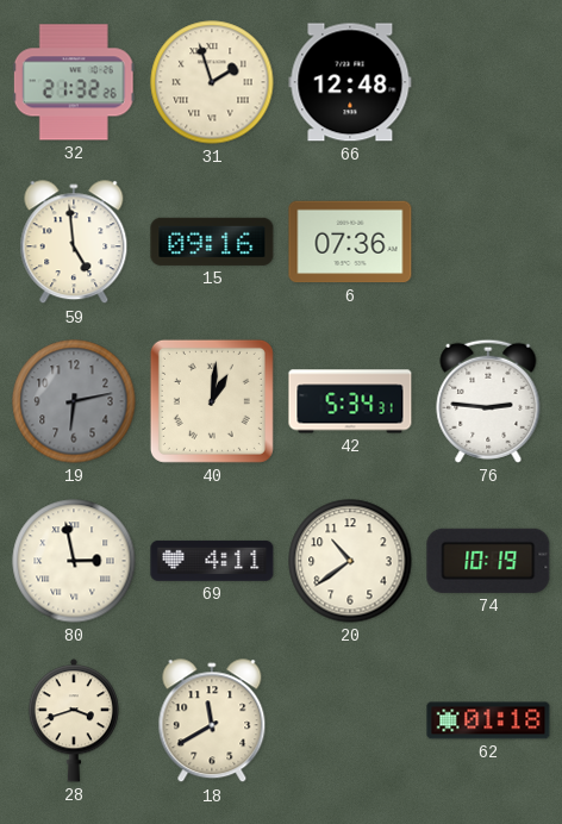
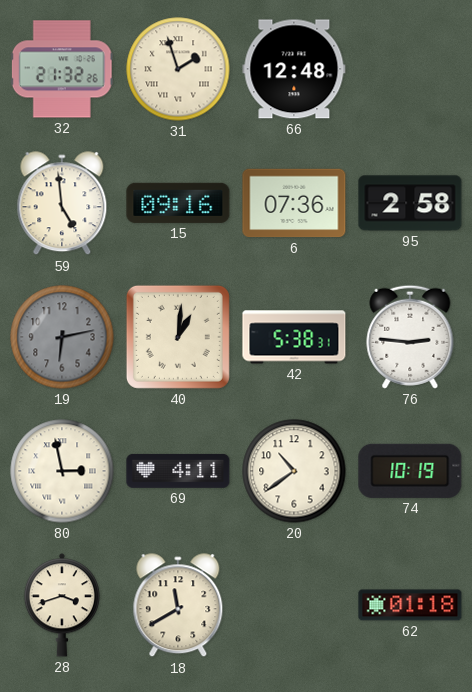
95: none -> 2:58
42: 5:34 -> 5:38
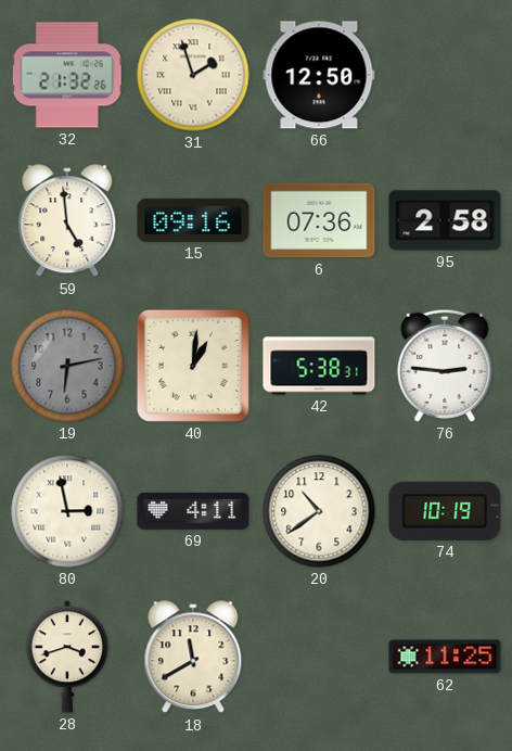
66: 12:48 -> 12:50
62: 01:18 -> 11:25
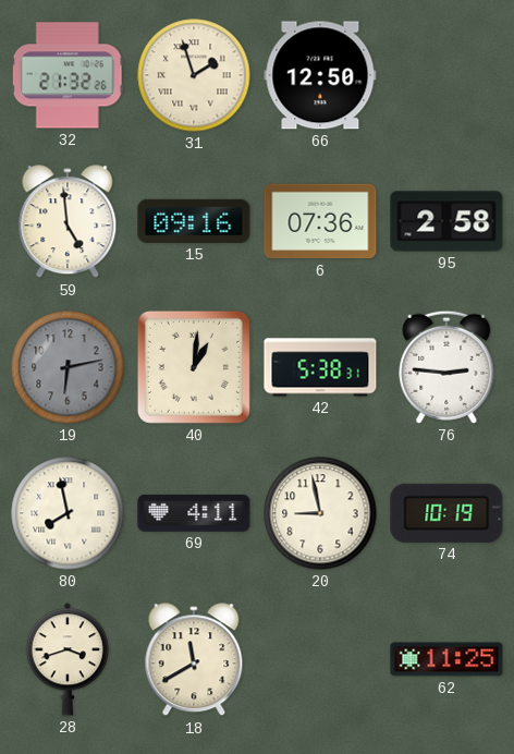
80: 2:58 -> 7:58
20: 10:39 -> 8:58
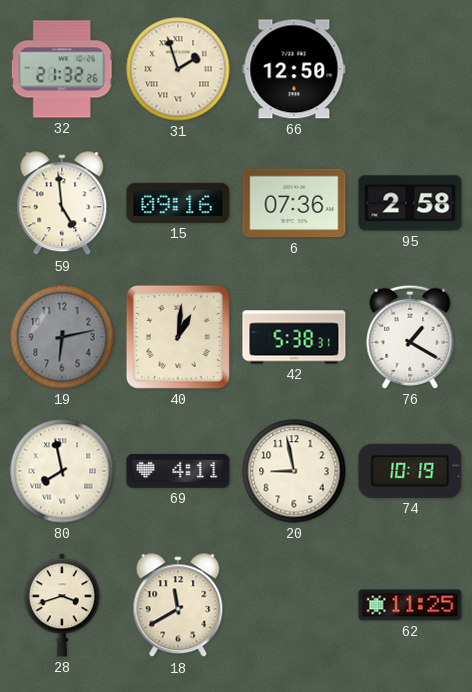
76: 2:46 -> 1:20
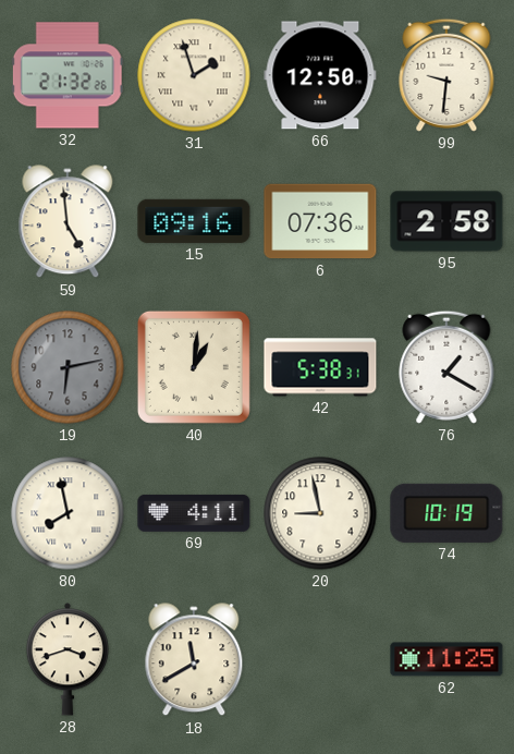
99: none -> 9:31
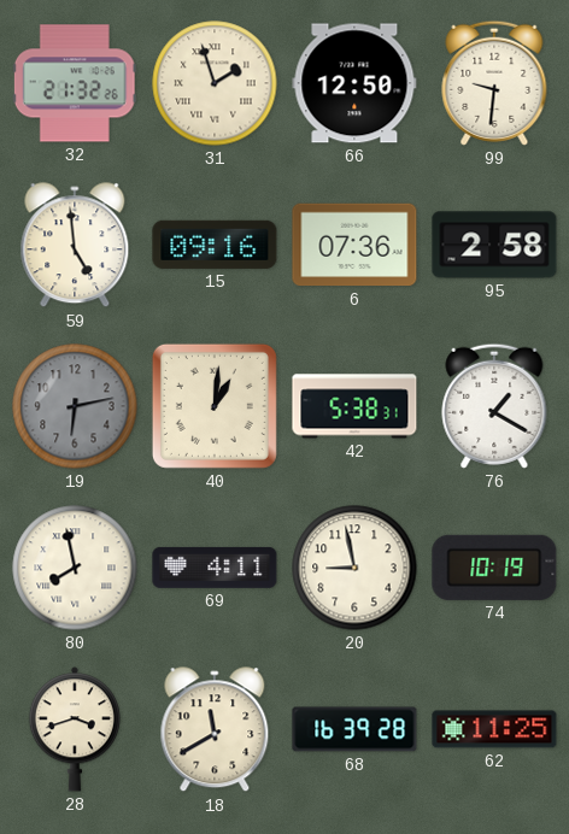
68: none -> 16:39
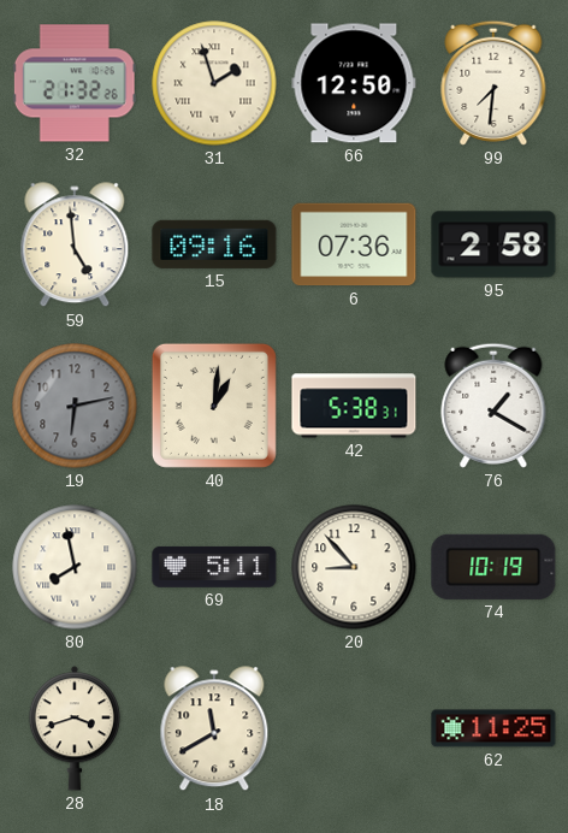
99: 9:31 -> 7:31
69: 4:11 -> 5:11
20: 8:58 -> 8:53
68: 16:39 -> none
